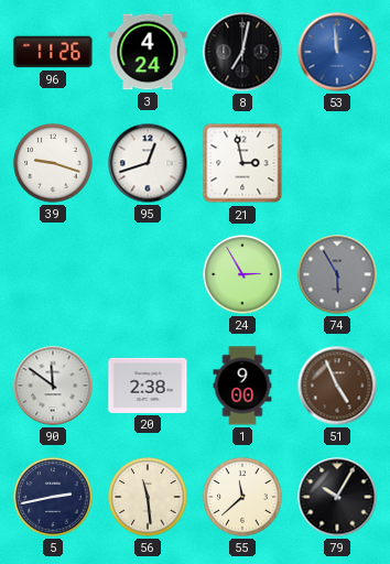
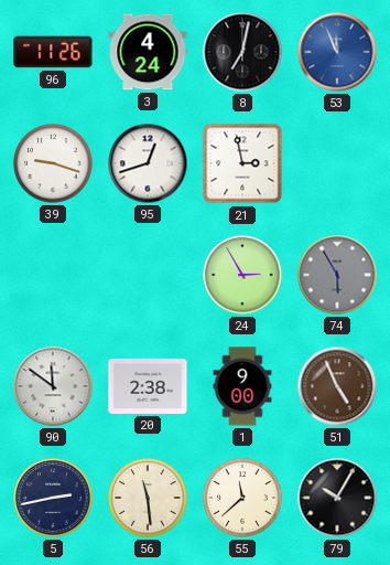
53: 11:59 -> 11:56
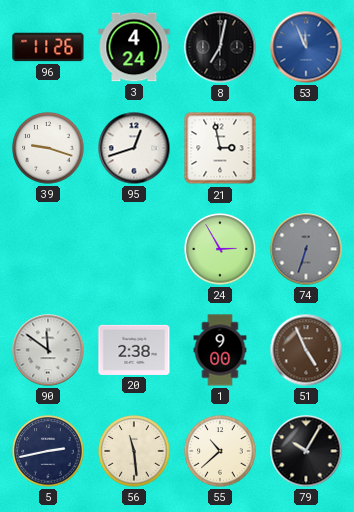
74: 5:55 -> 6:33
55: 11:38 -> 10:38
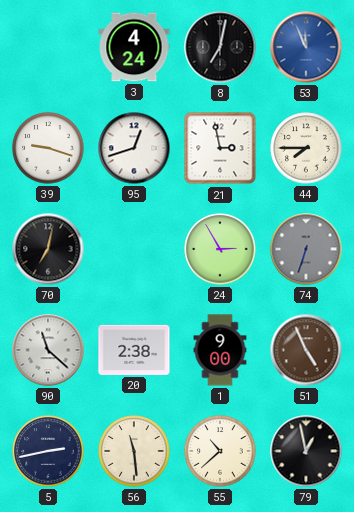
96: 11:26 -> none
44: none -> 7:45
70: none -> 7:02
90: 11:51 -> 11:22
79: 10:05 -> 12:58
